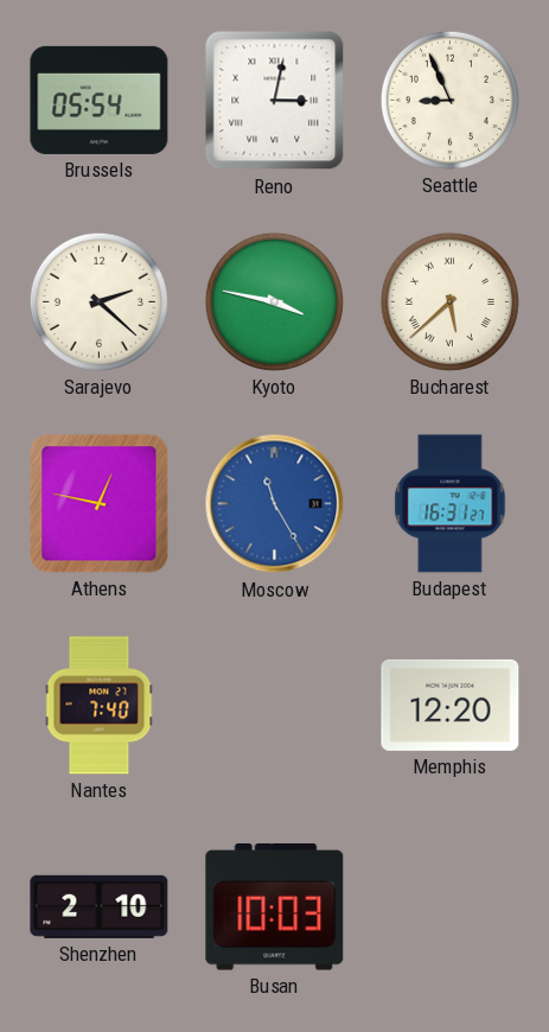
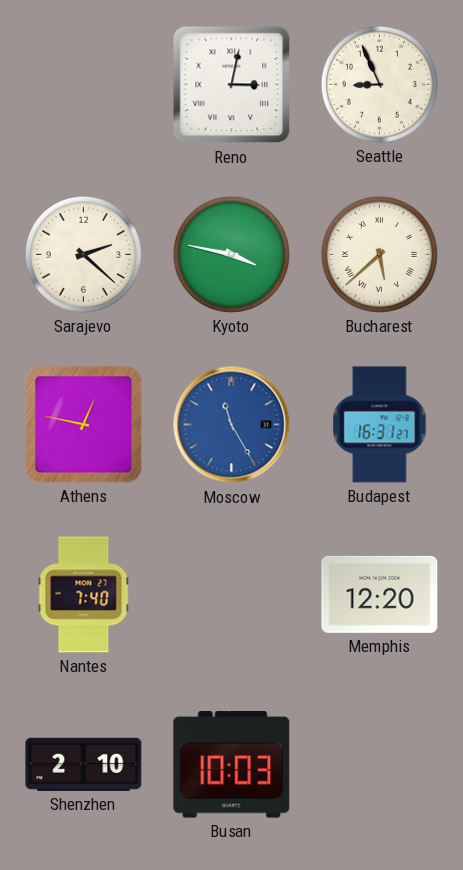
Brussels: 05:54 -> none
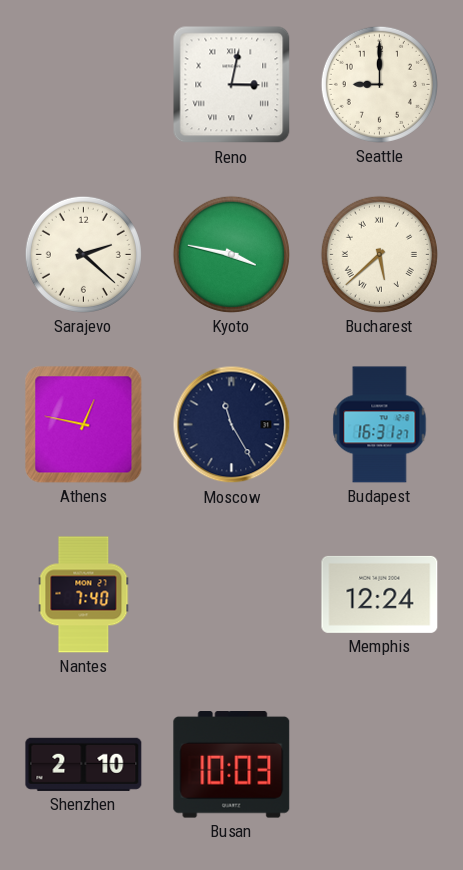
Seattle: 8:56 -> 9:00
Moscow dial: blue -> navy
Memphis: 12:20 -> 12:24
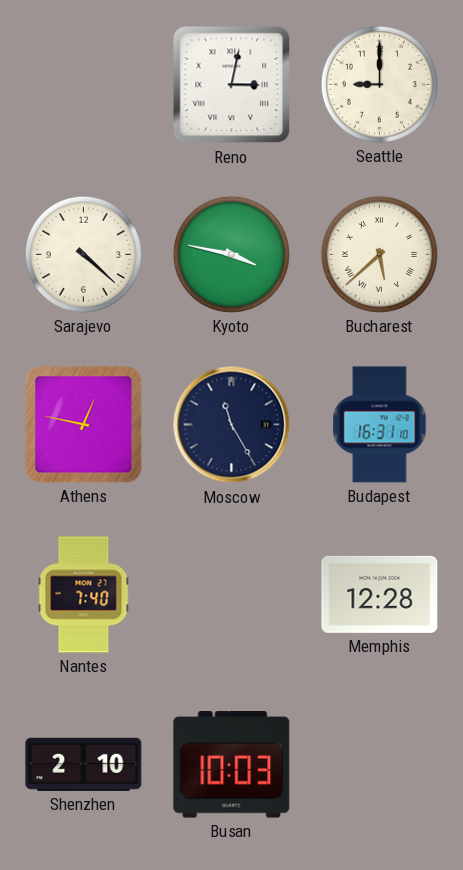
Sarajevo: 2:22 -> 4:22
Budapest: 16:31:27 -> 16:31:10
Memphis: 12:24 -> 12:28
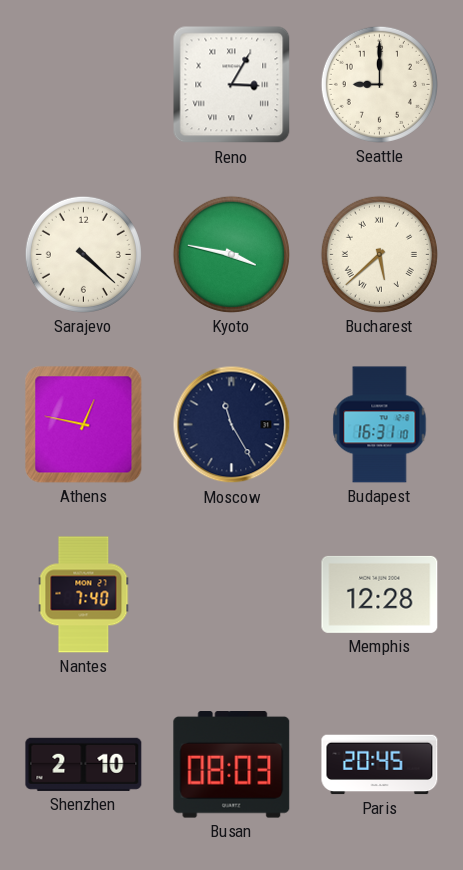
Reno: 3:02 -> 3:05
Busan: 10:03 -> 08:03
Paris: none -> 20:45
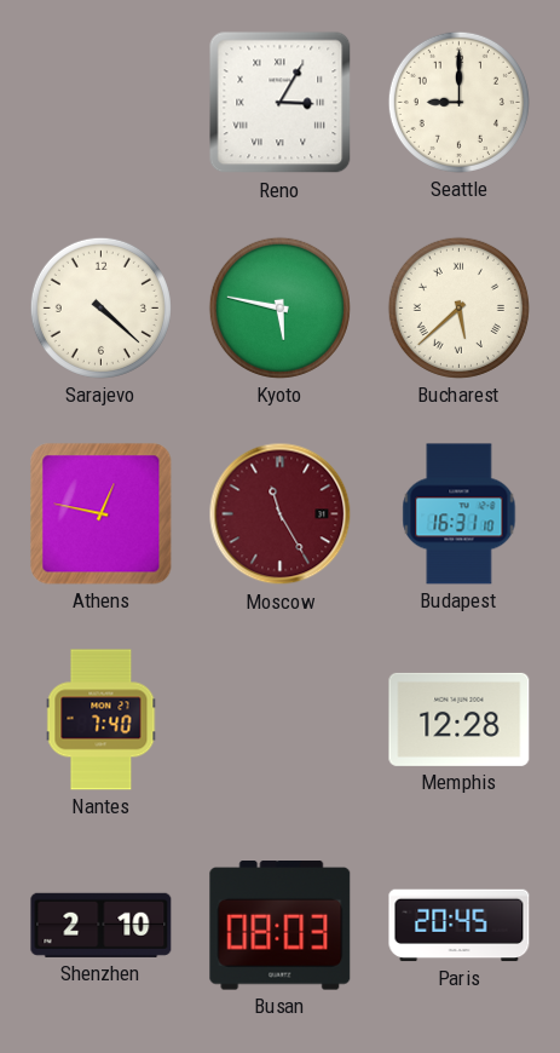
Kyoto: 3:47 -> 5:47
Moscow dial: navy -> burgundy
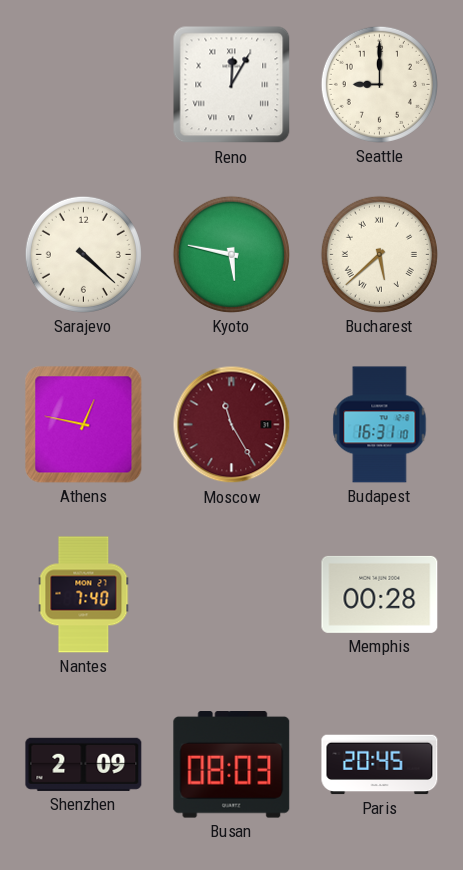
Reno: 3:05 -> 12:05
Memphis: 12:28 -> 00:28
Shenzhen: 2:10 -> 2:09
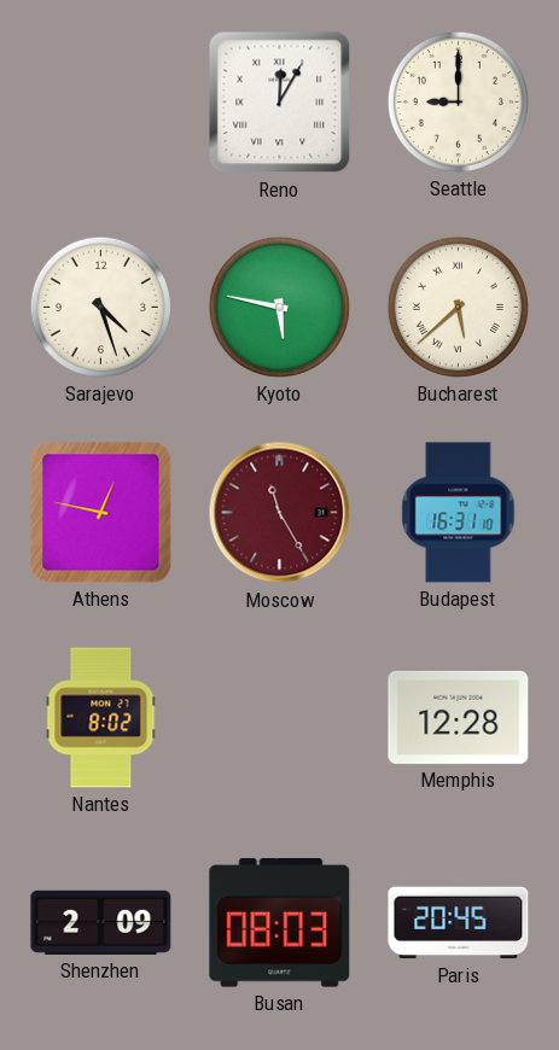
Sarajevo: 4:22 -> 4:27
Nantes: 7:40 -> 8:02
Memphis: 00:28 -> 12:28
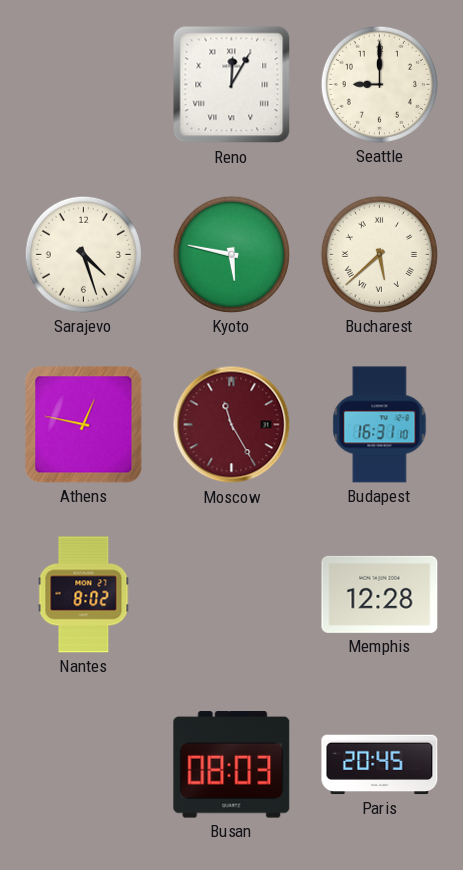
Shenzhen: 2:09 -> none
